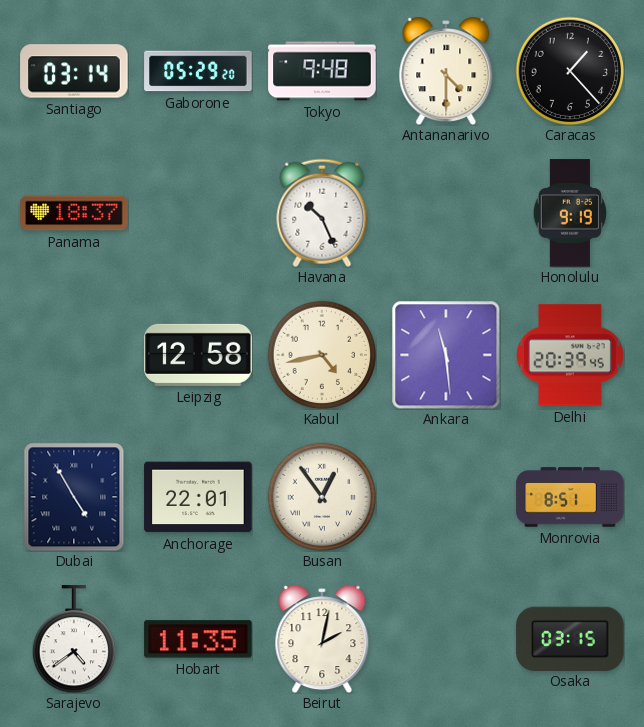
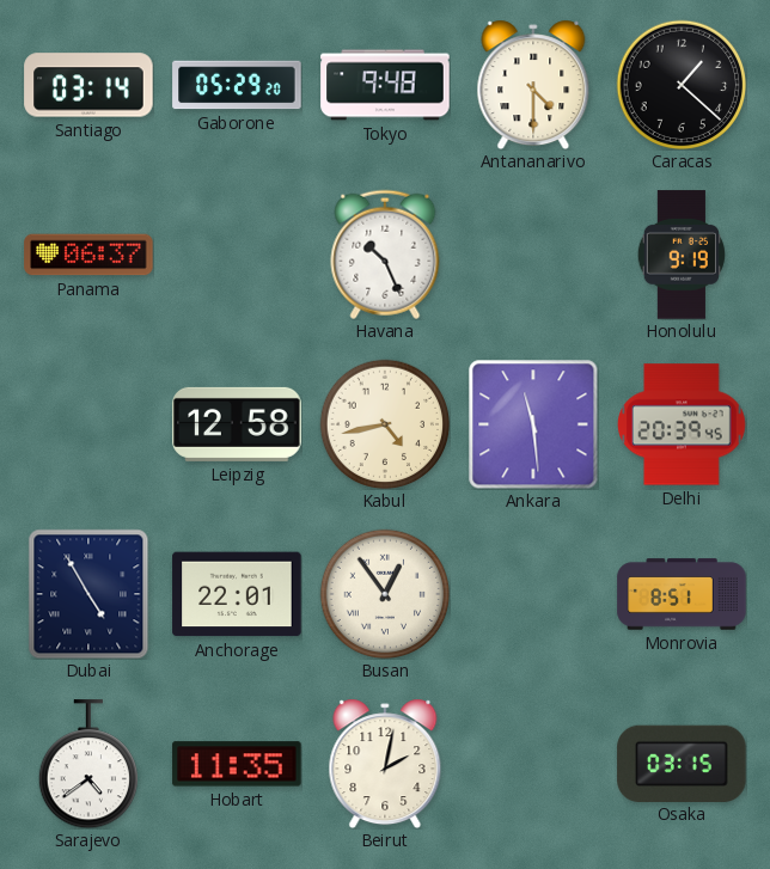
Caracas: 1:23 -> 1:22
Panama: 18:37 -> 06:37
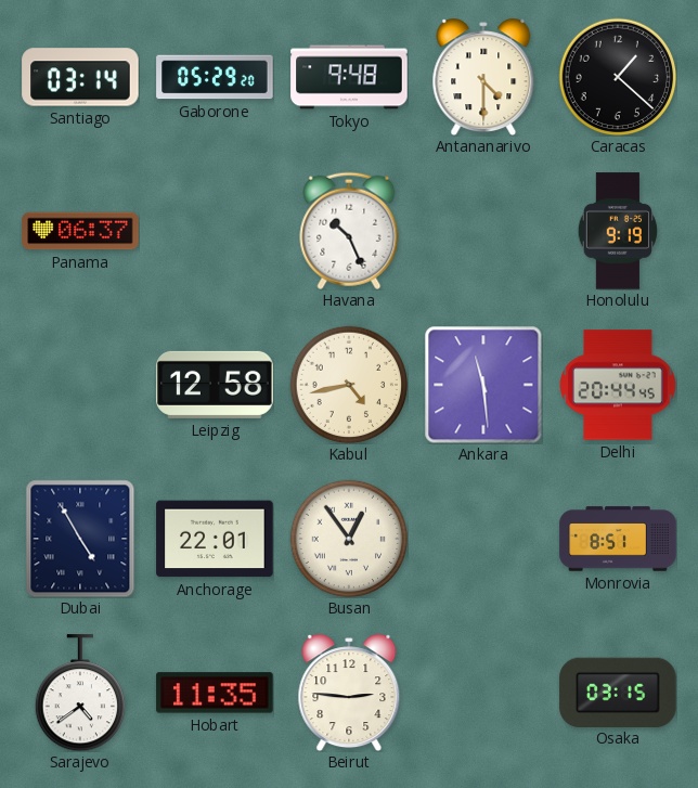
Delhi: 20:39 -> 20:44
Beirut: 2:02 -> 2:46
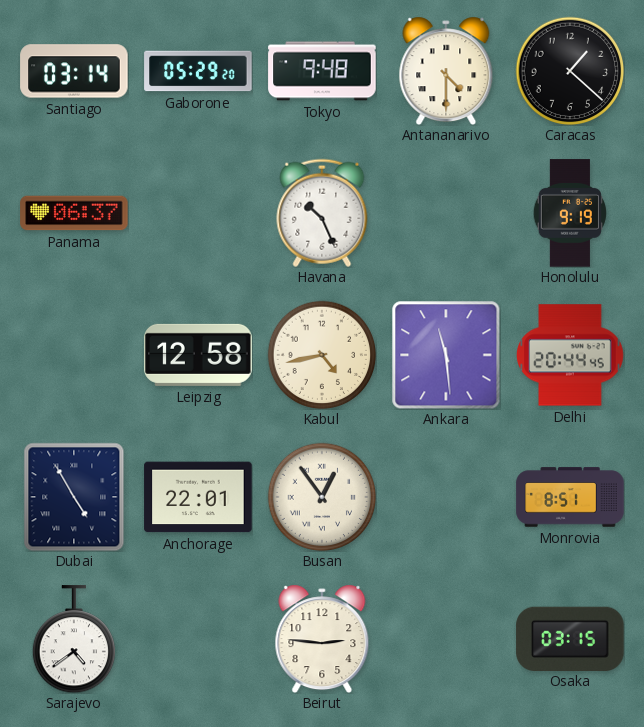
Hobart: 11:35 -> none
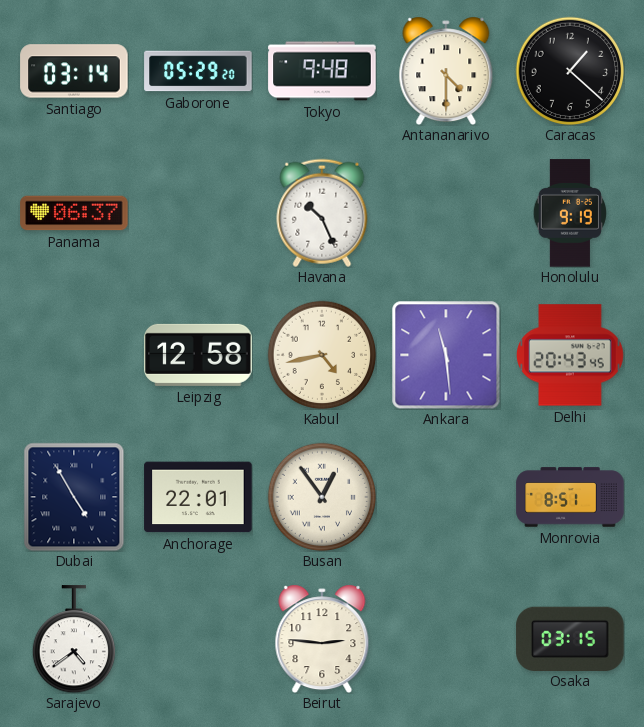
Delhi: 20:44 -> 20:43
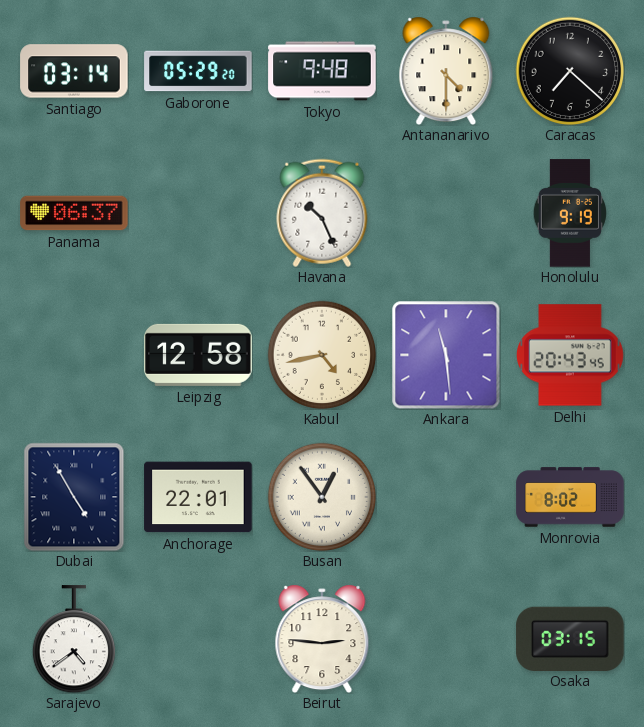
Caracas: 1:22 -> 7:22
Monrovia: 8:51 -> 8:02
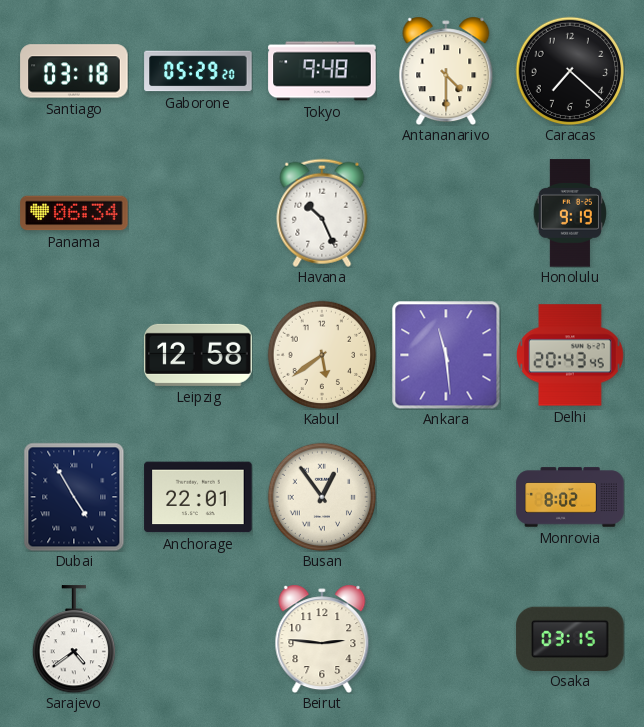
Santiago: 03:14 -> 03:18
Panama: 06:37 -> 06:34
Kabul: 4:43 -> 5:39
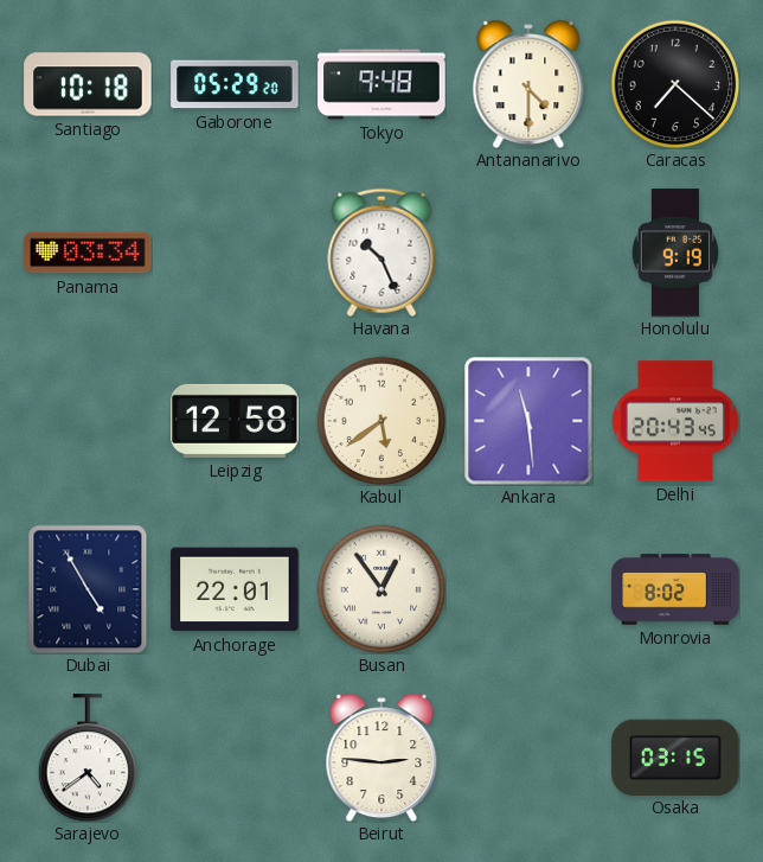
Santiago: 03:18 -> 10:18
Panama: 06:34 -> 03:34
